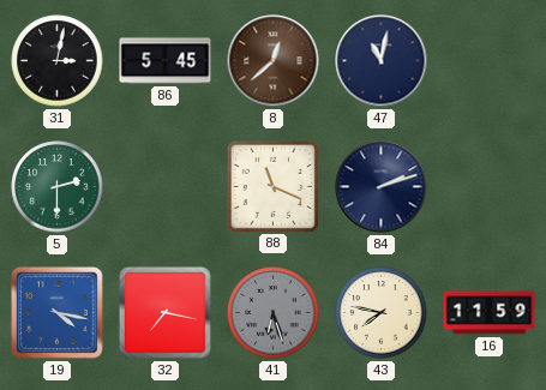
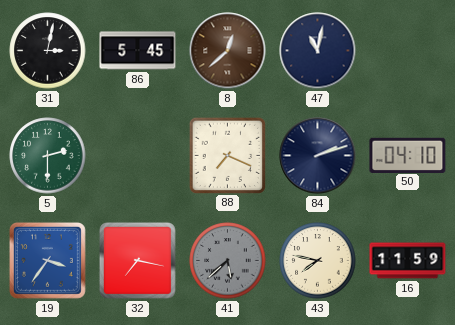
88: 11:19 -> 7:19
50: none -> 04:10
19: 4:17 -> 3:36
41: 6:27 -> 5:38
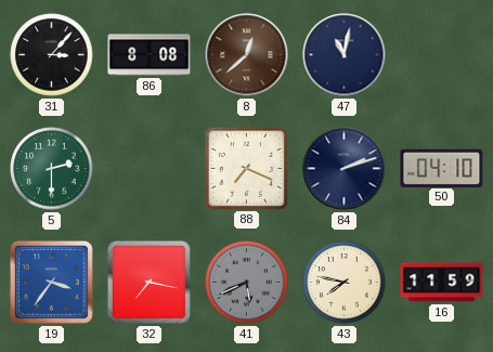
31: 3:02 -> 3:07
86: 5:45 -> 8:08
41: 5:38 -> 5:41
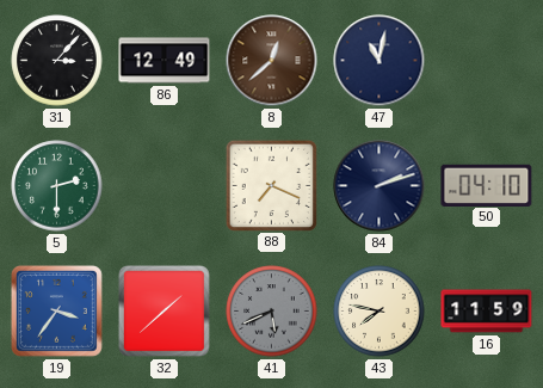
86: 8:08 -> 12:49
32: 7:17 -> 1:38
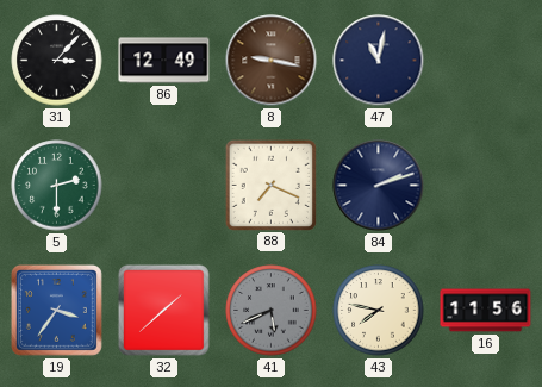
8: 12:38 -> 9:17
50: 04:10 -> none
16: 11:59 -> 11:56
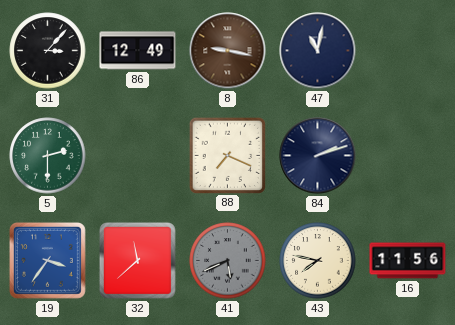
32: 1:38 -> 11:38
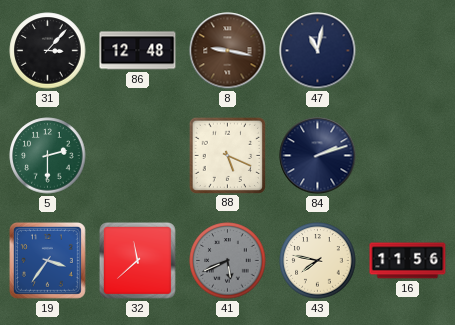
86: 12:49 -> 12:48
88: 7:19 -> 5:19
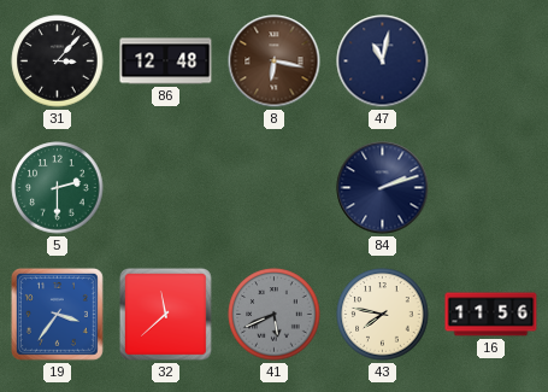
8: 9:17 -> 6:17
88: 5:19 -> none
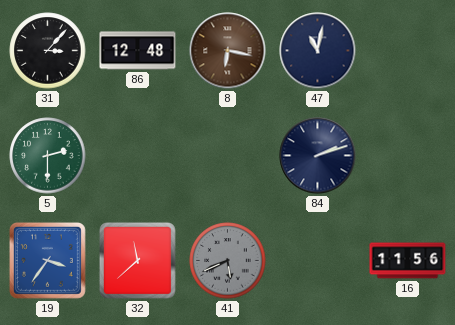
43: 7:47 -> none
